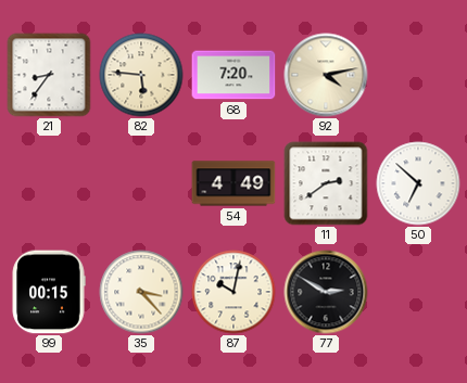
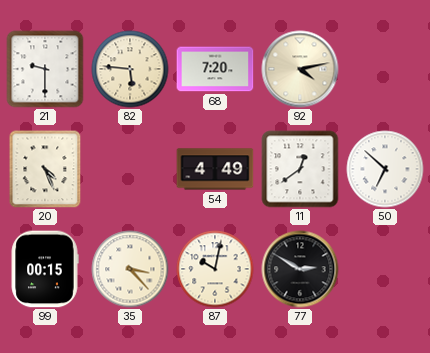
21: 8:36 -> 9:30
20: none -> 4:26
11: 2:39 -> 12:39
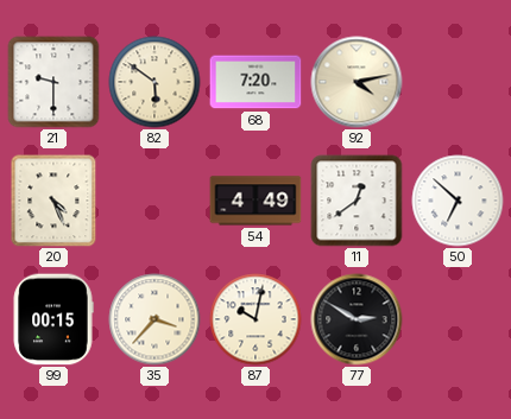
82: 5:46 -> 5:51
35: 3:23 -> 3:37
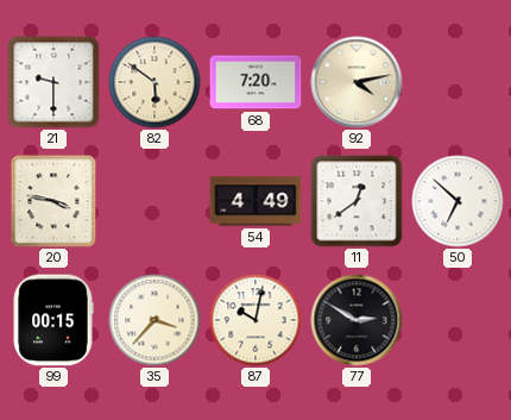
20: 4:26 -> 3:47
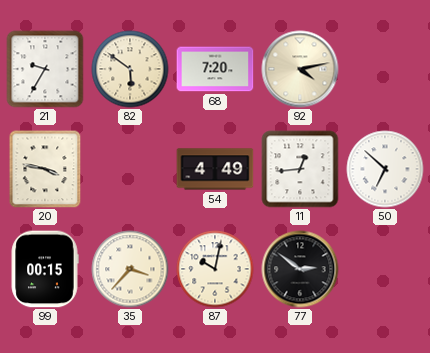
21: 9:30 -> 9:35
11: 12:39 -> 12:44
77: 2:50 -> 2:51
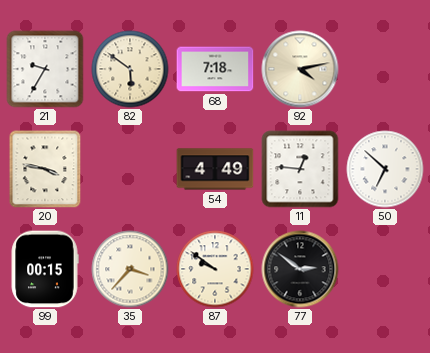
68: 7:20 -> 7:18
11: 12:44 -> 12:46
87: 10:02 -> 9:51
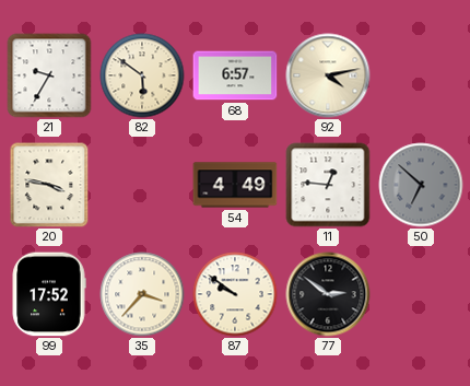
68: 7:18 -> 6:57
50 dial: white -> grey
99: 00:15 -> 17:52
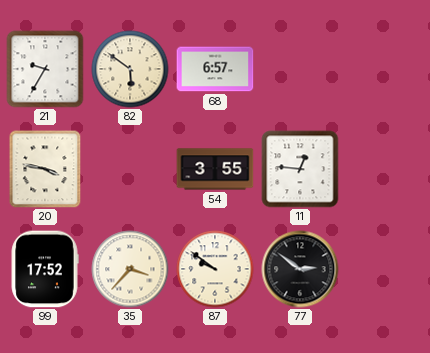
92: 4:13 -> none
54: 4:49 -> 3:55
50: 6:52 -> none
